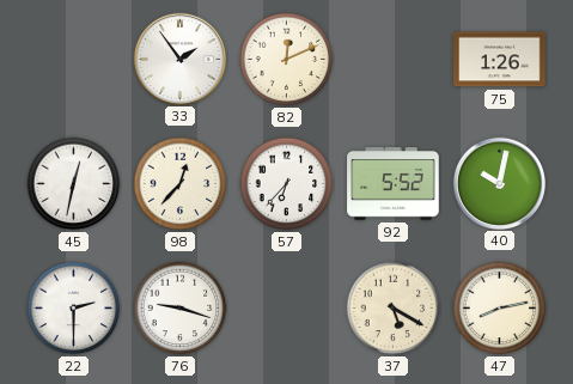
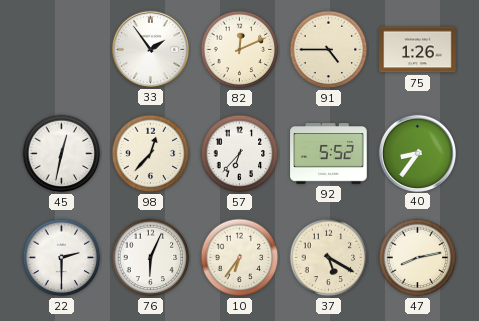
91: none -> 4:45
40: 10:02 -> 8:36
76: 9:18 -> 6:04
10: none -> 6:36
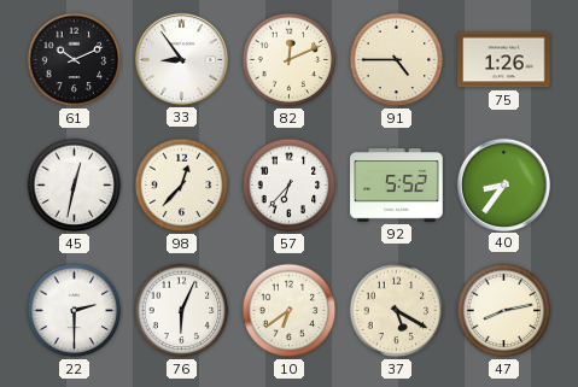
61: none -> 10:11
33: 1:54 -> 8:54
10: 6:36 -> 6:39
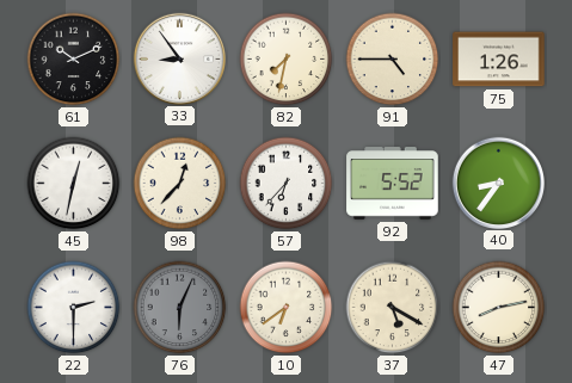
82: 12:11 -> 7:32
76 dial: white -> grey
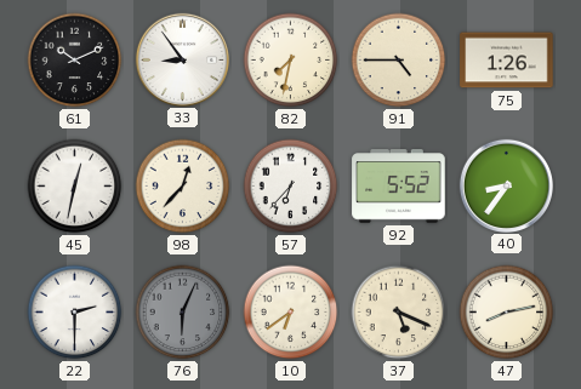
37: 5:20 -> 5:19
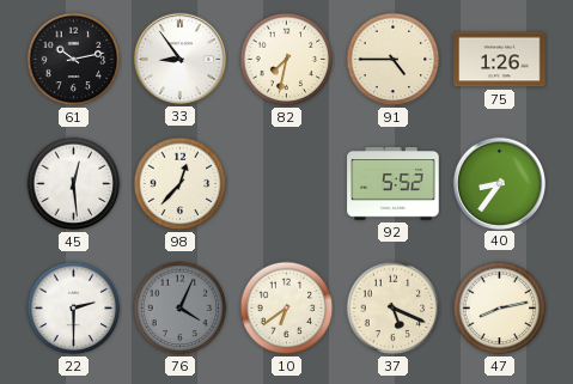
61: 10:11 -> 10:13
45: 12:32 -> 12:29
57: 6:37 -> none
76: 6:04 -> 4:04
